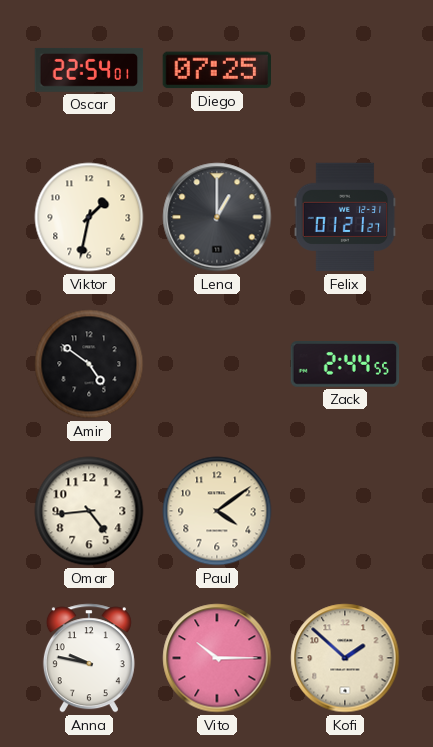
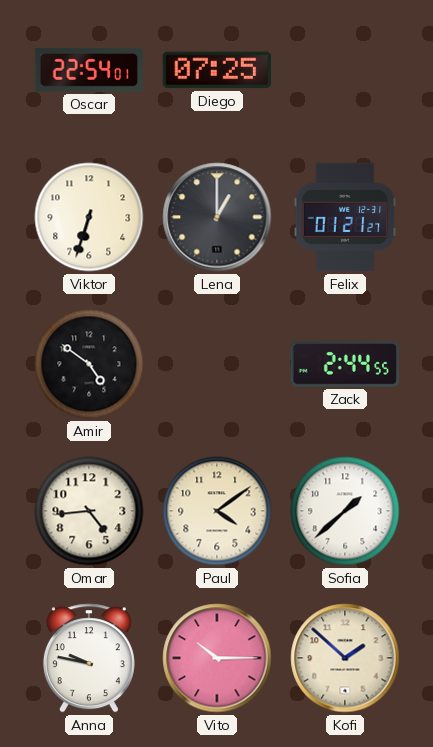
Viktor: 1:32 -> 6:33
Sofia: none -> 1:38
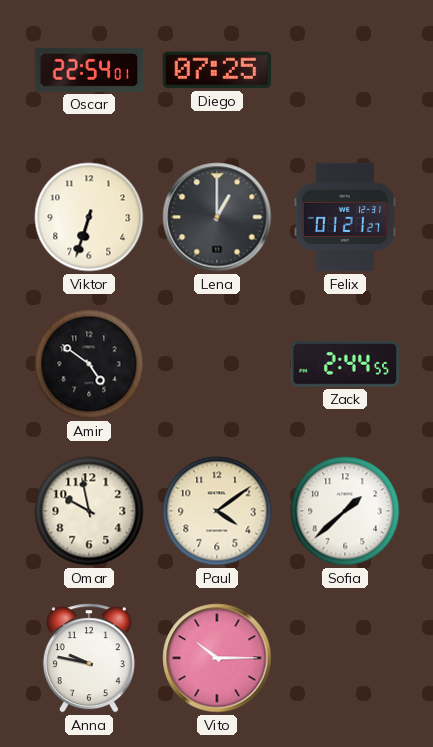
Omar: 4:44 -> 9:58
Kofi: 1:52 -> none
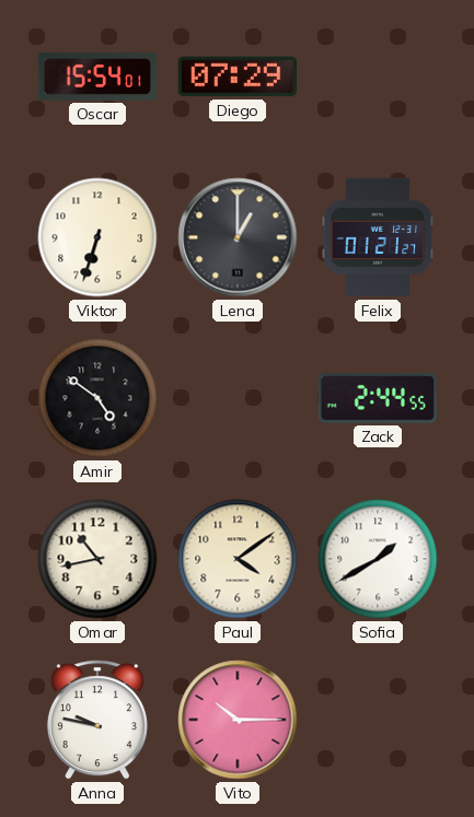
Oscar: 22:54 -> 15:54
Diego: 07:25 -> 07:29
Omar: 9:58 -> 10:43
Sofia: 1:38 -> 1:40
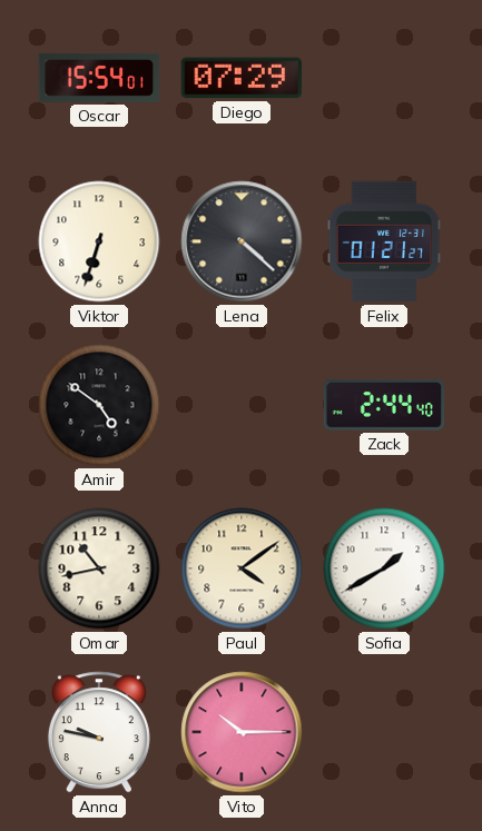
Lena: 1:00 -> 4:22
Zack: 2:44:55 -> 2:44:40
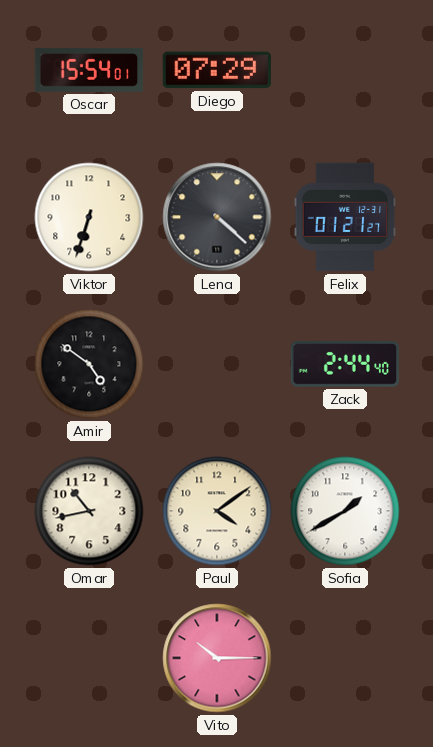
Anna: 9:47 -> none
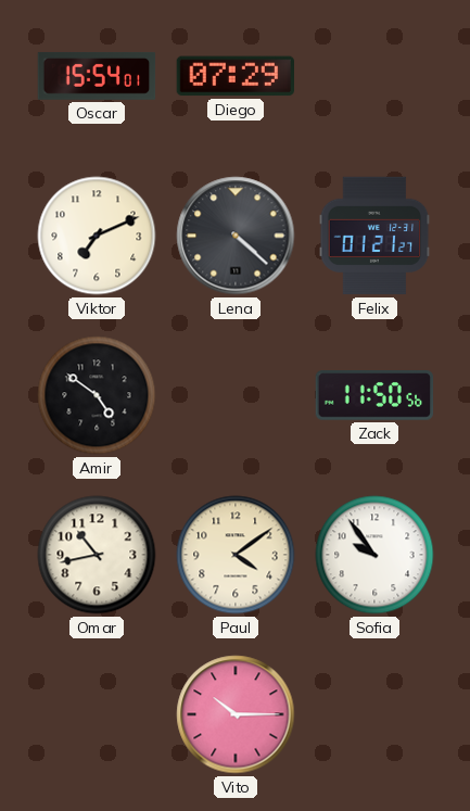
Viktor: 6:33 -> 7:11
Zack: 2:44 -> 11:50
Sofia: 1:40 -> 9:54
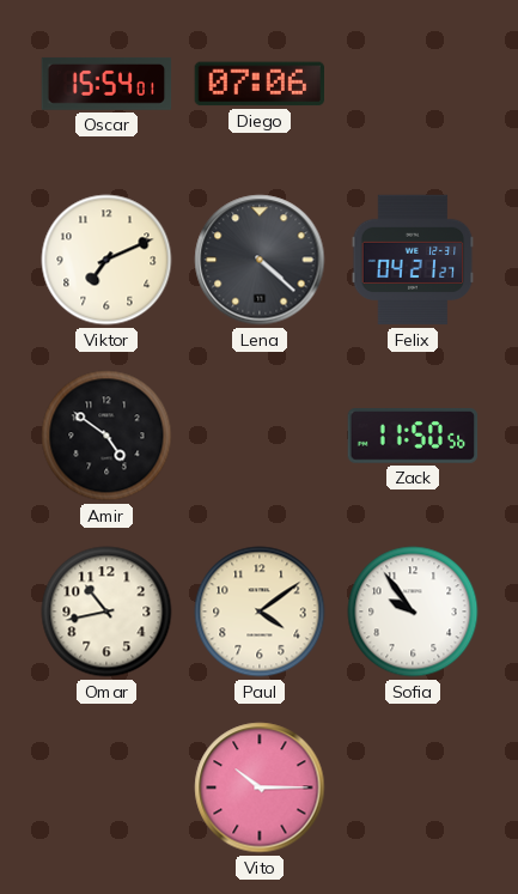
Diego: 07:29 -> 07:06
Felix: 01:21 -> 04:21
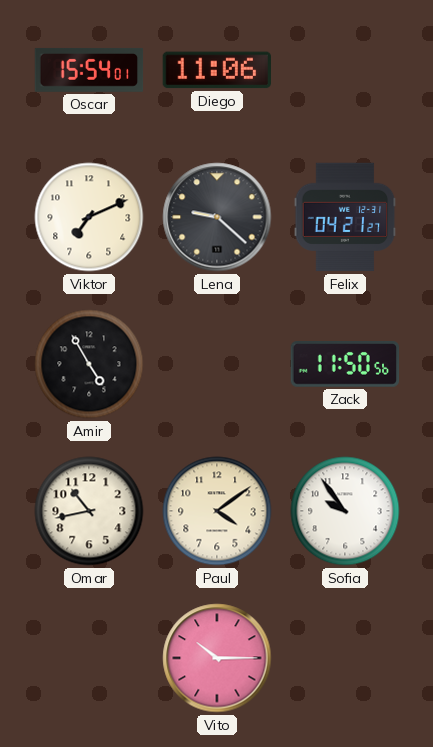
Diego: 07:06 -> 11:06
Lena: 4:22 -> 9:22
Amir: 4:51 -> 4:55
